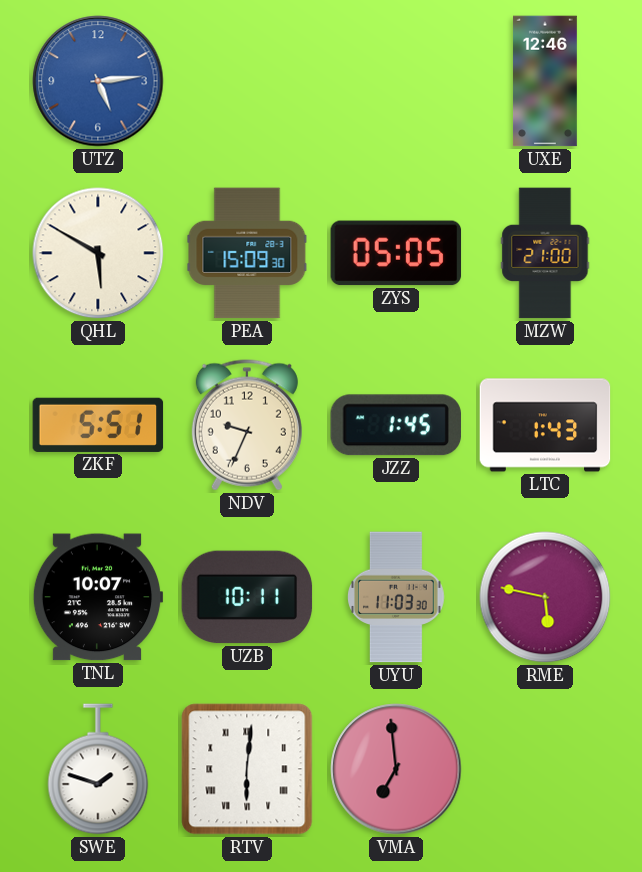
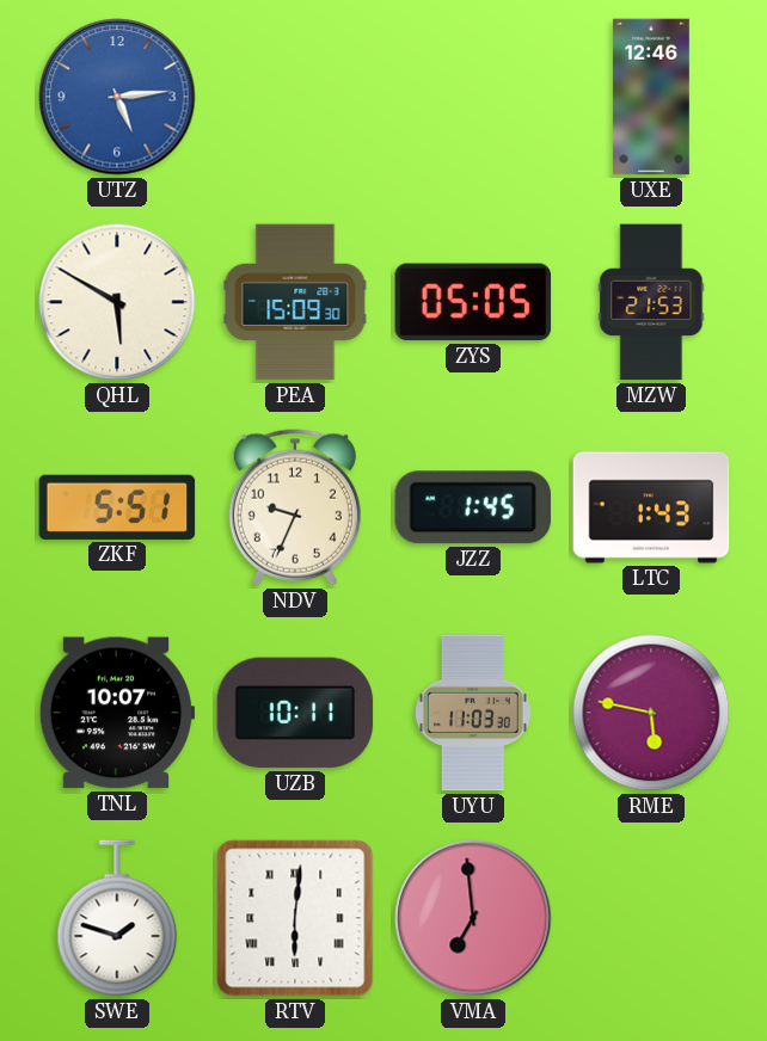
MZW: 21:00 -> 21:53
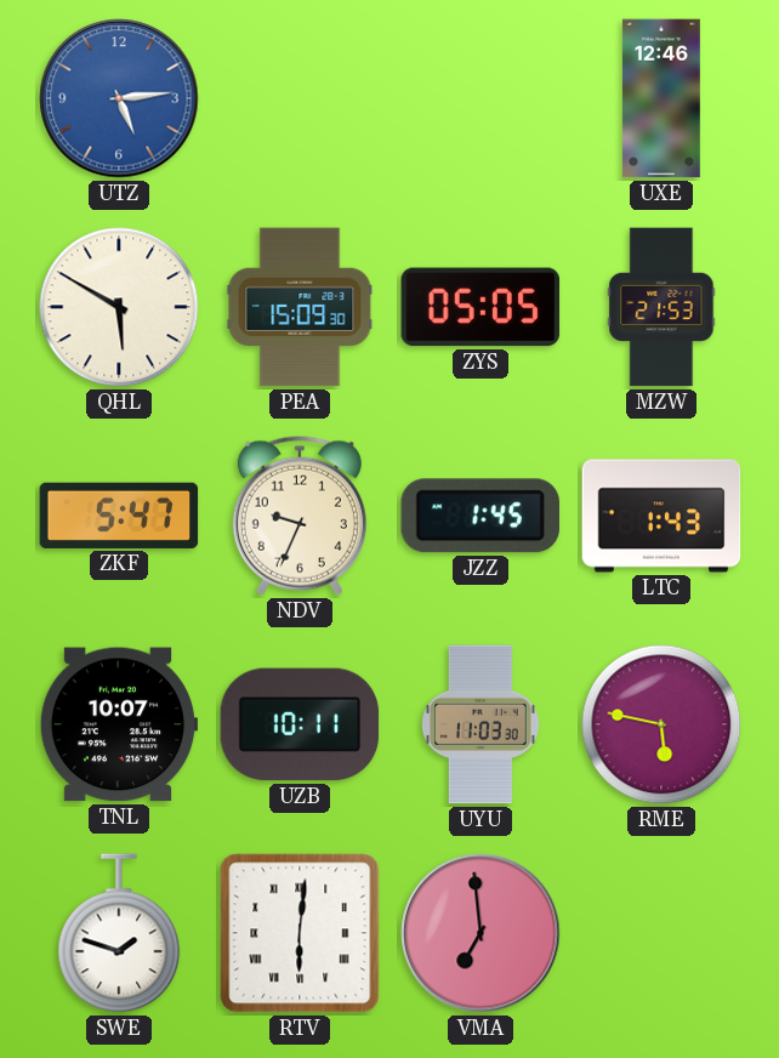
ZKF: 5:51 -> 5:47
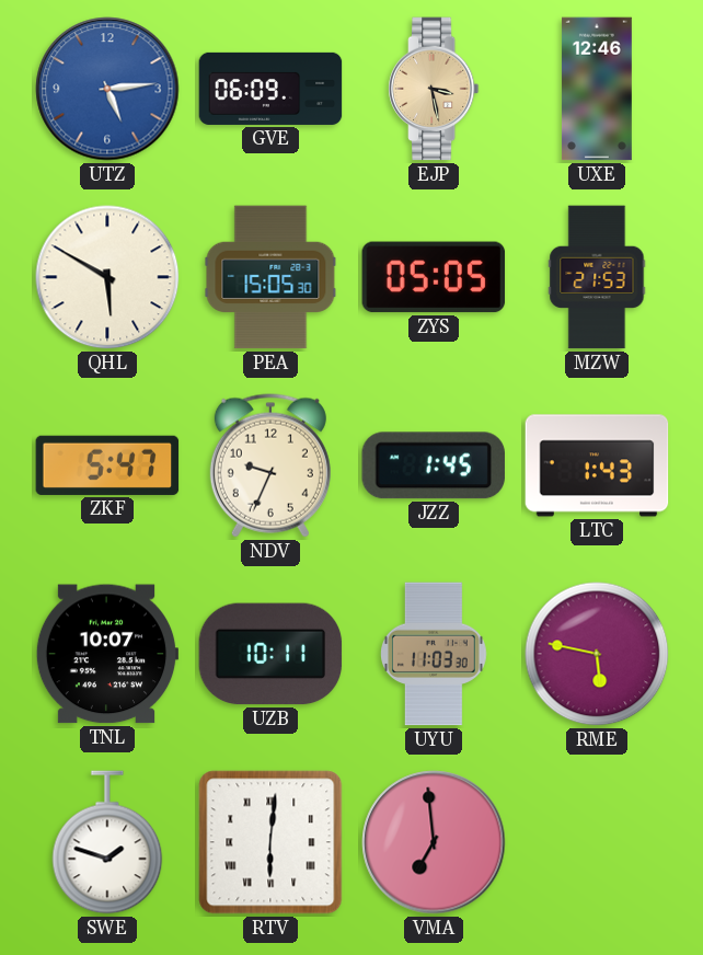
GVE: none -> 06:09
EJP: none -> 3:28
PEA: 15:09 -> 15:05
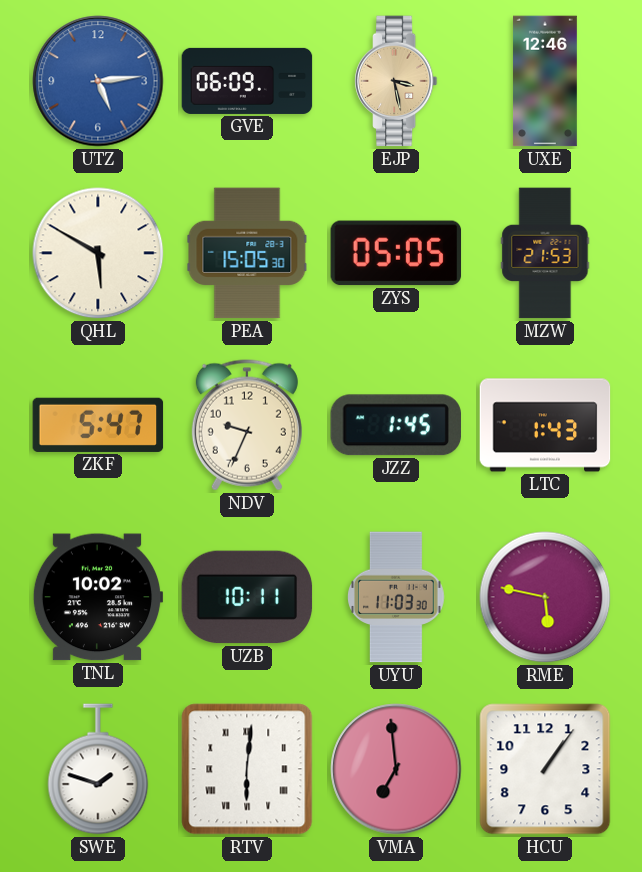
TNL: 10:07 -> 10:02
HCU: none -> 1:06
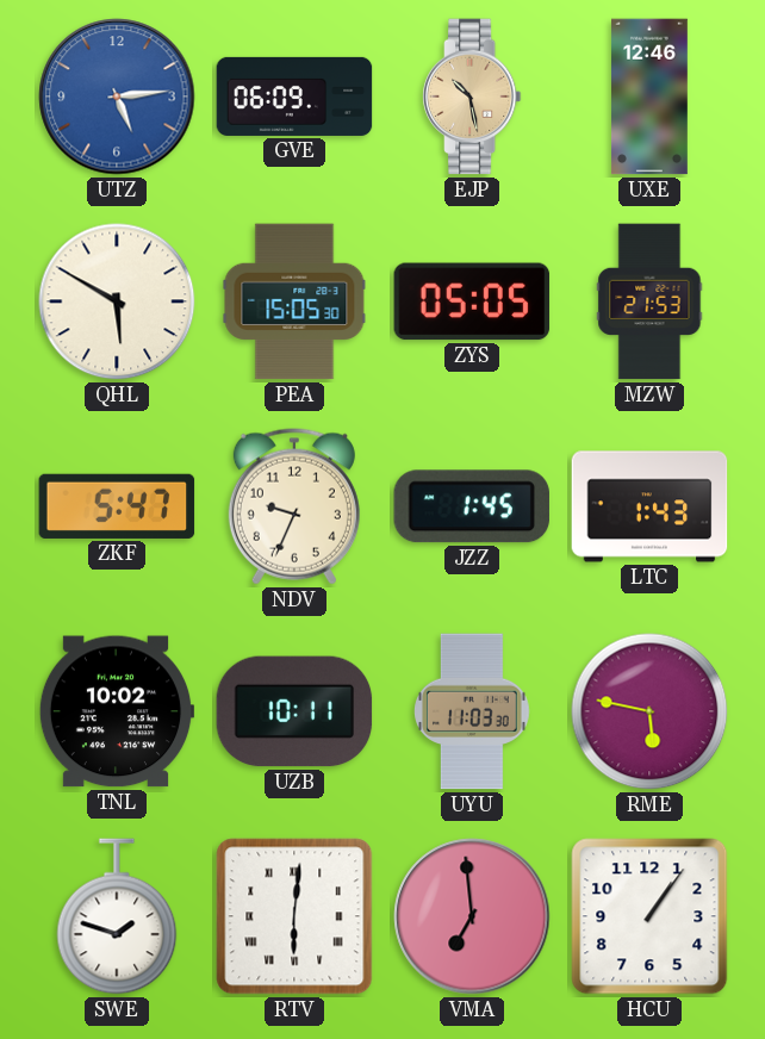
EJP: 3:28 -> 10:28
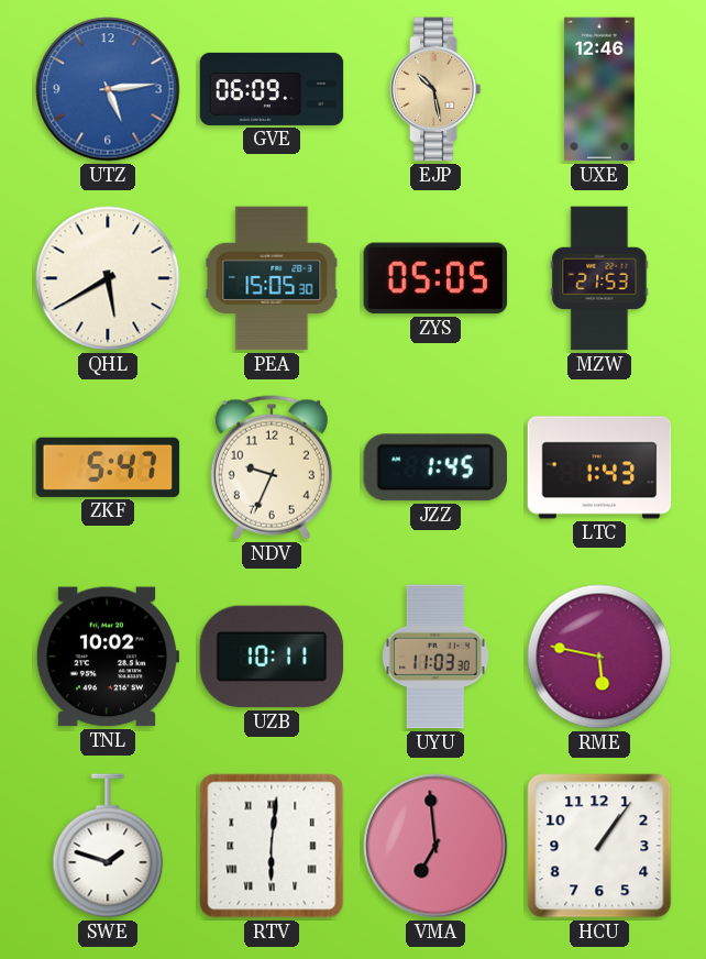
QHL: 5:50 -> 5:40
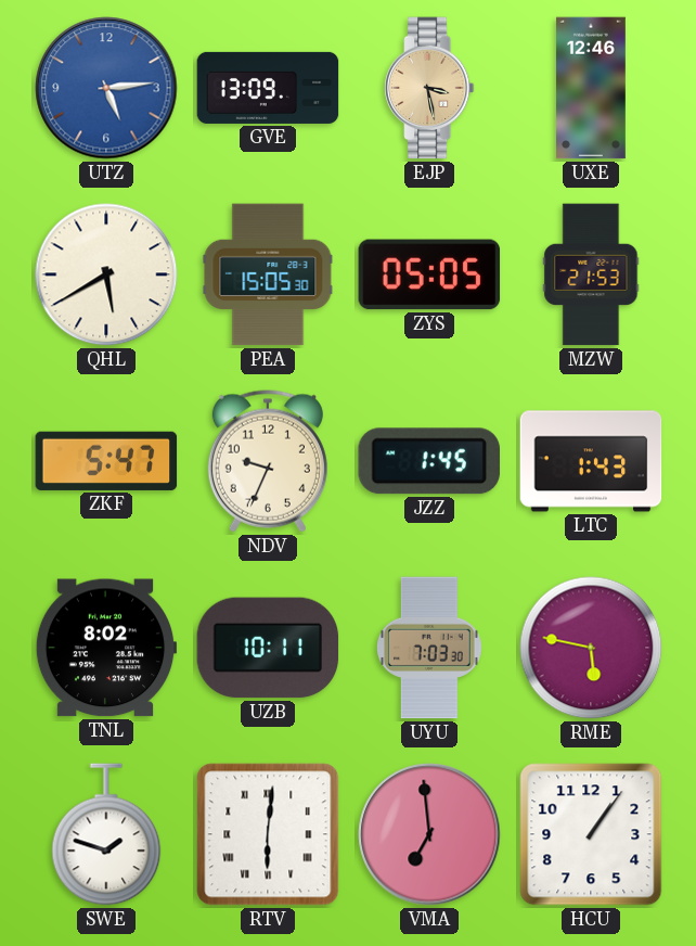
GVE: 06:09 -> 13:09
EJP: 10:28 -> 3:28
TNL: 10:02 -> 8:02
UYU: 11:03 -> 7:03
